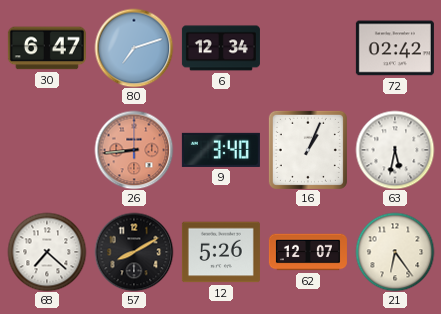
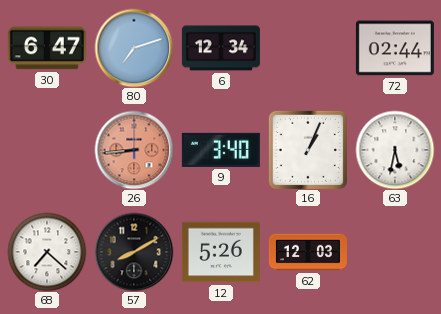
72: 02:42 -> 02:44
62: 12:07 -> 12:03
21: 6:24 -> none
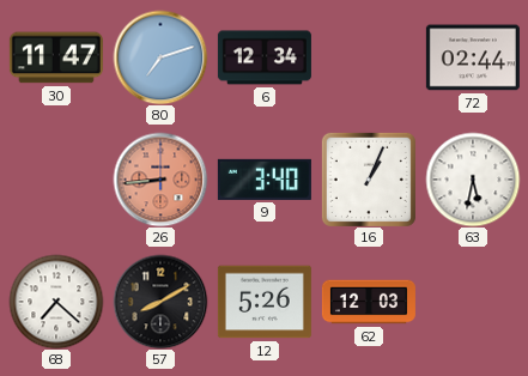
30: 6:47 -> 11:47
